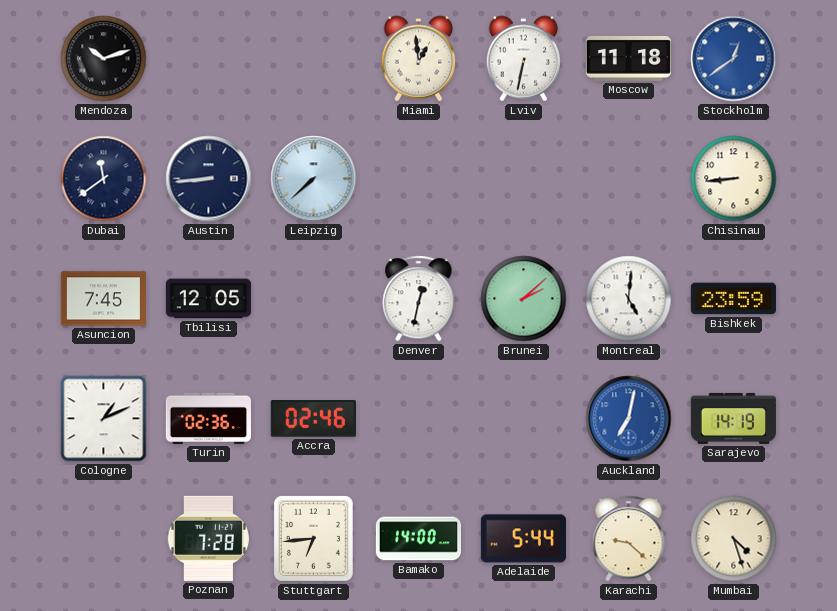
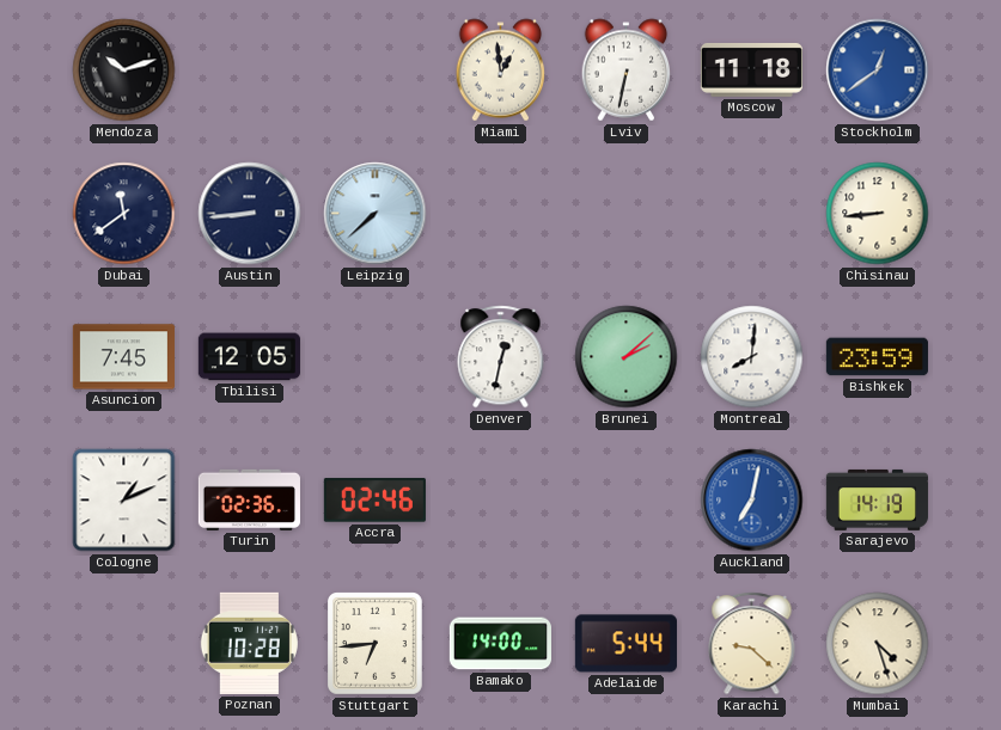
Montreal: 5:01 -> 8:01
Poznan: 7:28 -> 10:28
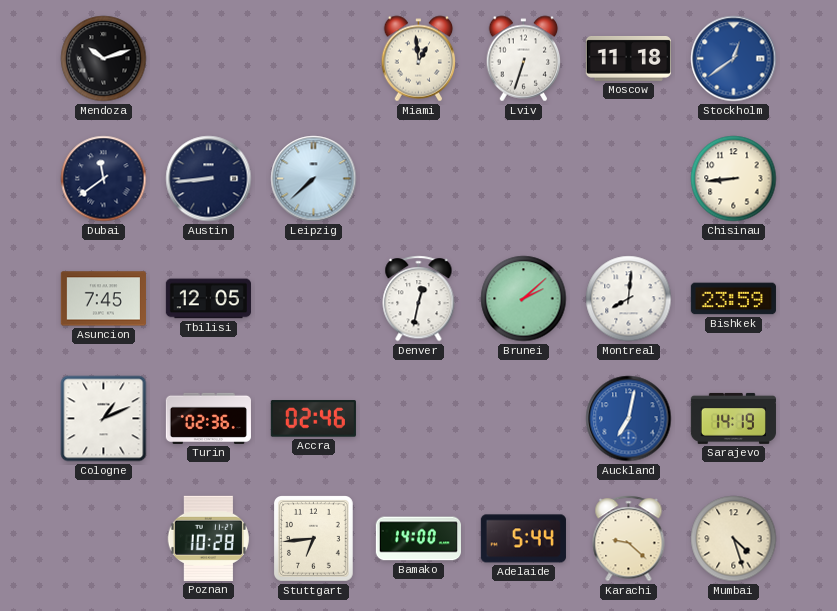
Lviv: 6:32 -> 6:33
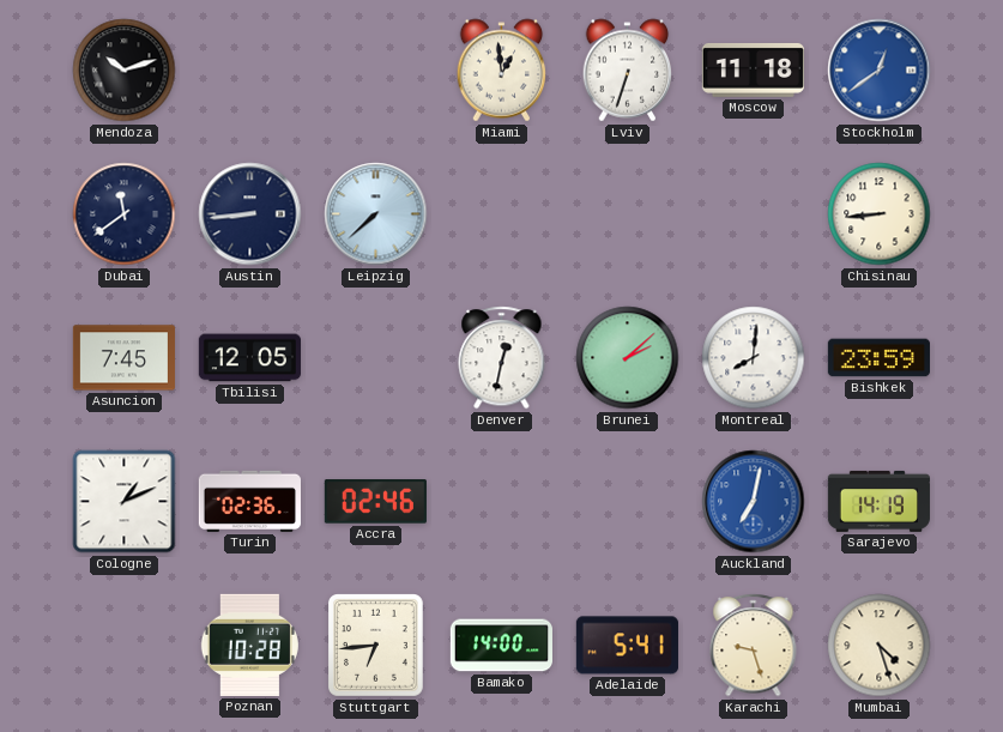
Adelaide: 5:44 -> 5:41
Karachi: 9:22 -> 9:27
